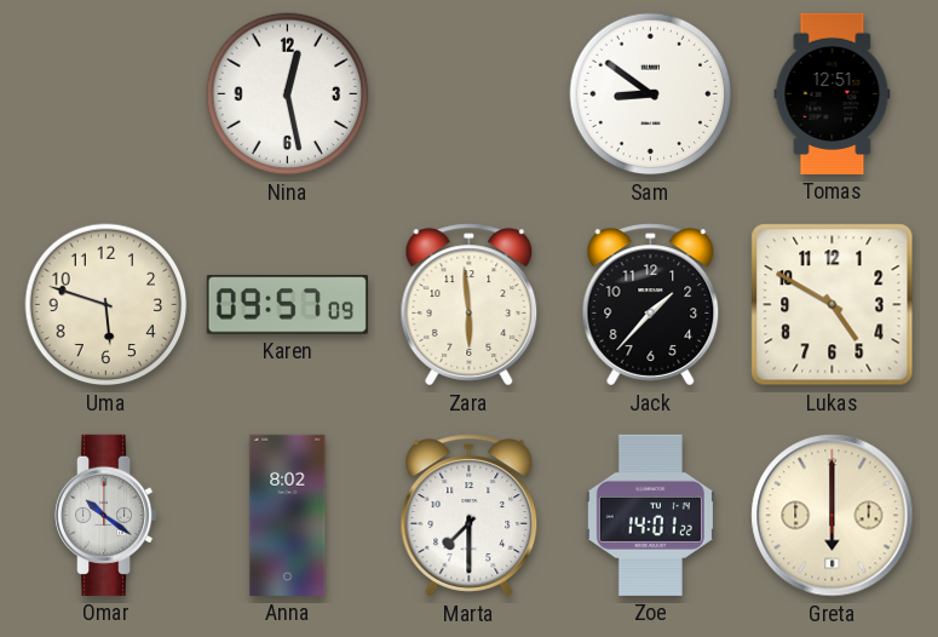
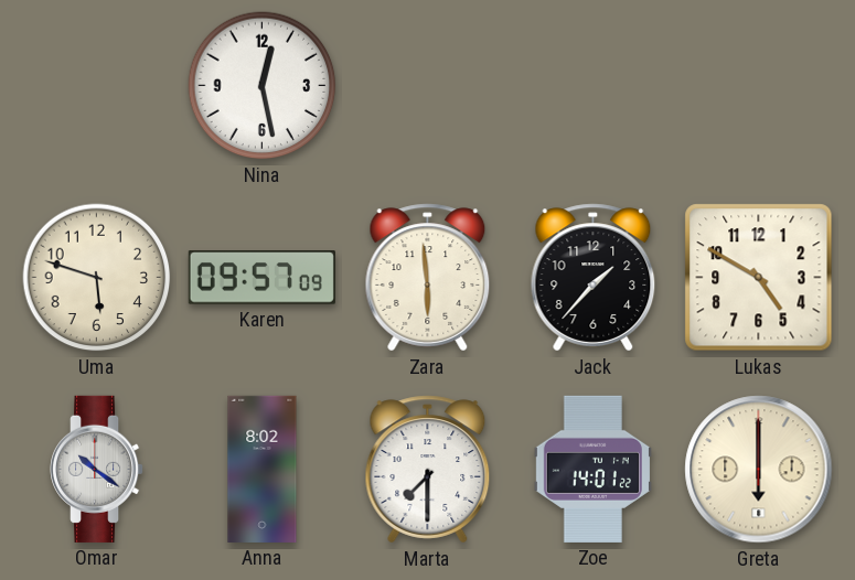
Sam: 8:51 -> none
Tomas: 12:51 -> none
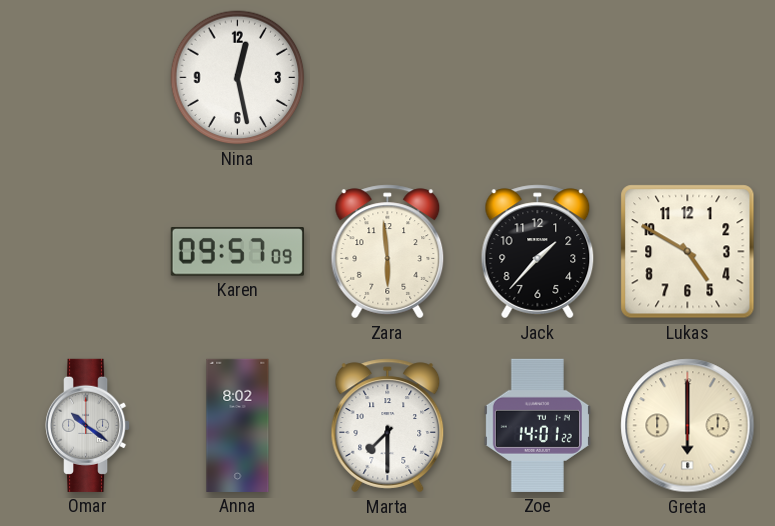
Uma: 5:48 -> none
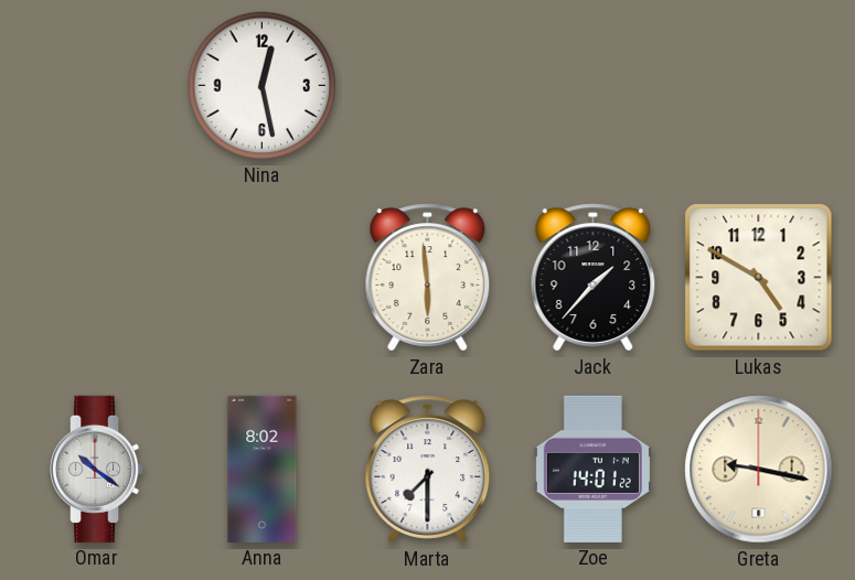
Karen: 09:57 -> none
Greta: 6:00 -> 9:17
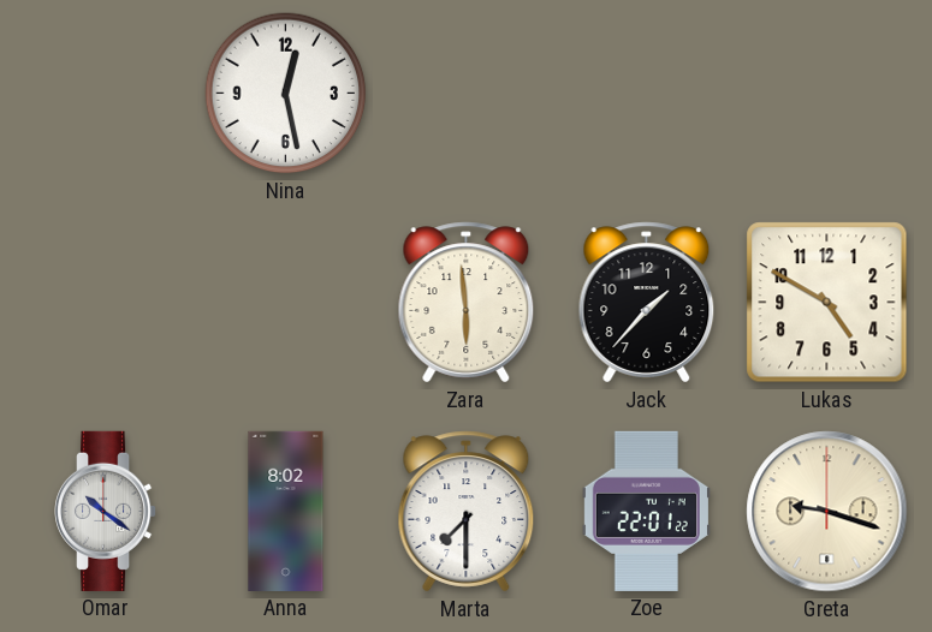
Zoe: 14:01 -> 22:01
Greta: 9:17 -> 9:18
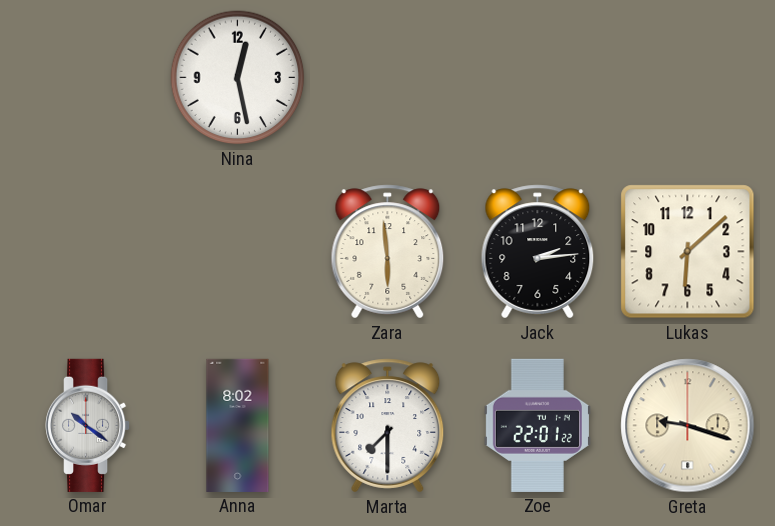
Jack: 1:37 -> 2:14
Lukas: 4:50 -> 6:08
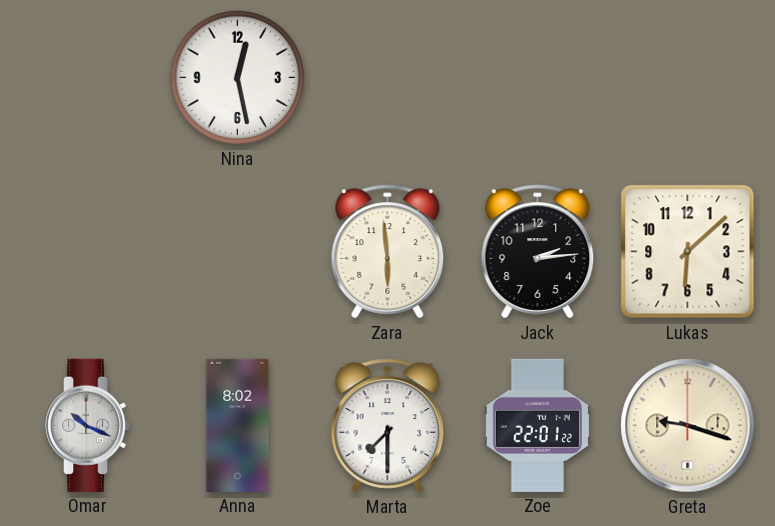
Omar: 10:21 -> 10:19
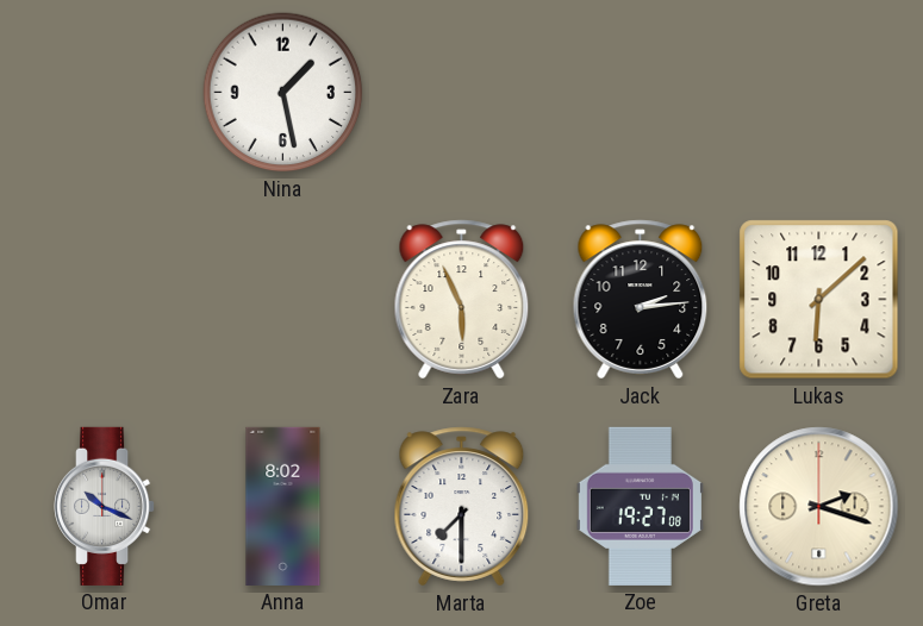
Nina: 12:28 -> 1:28
Zara: 5:59 -> 5:56
Zoe: 22:01 -> 19:27
Greta: 9:18 -> 2:18
